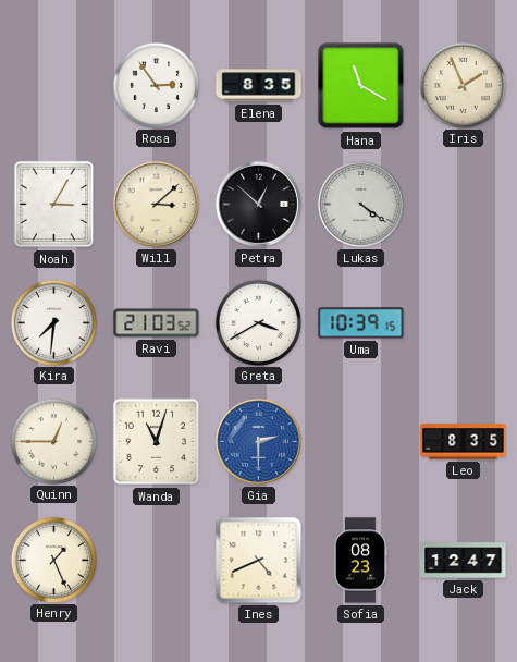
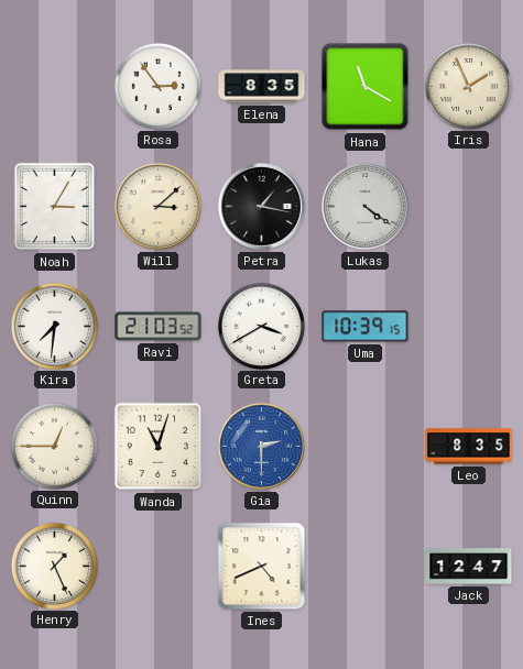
Petra: 12:52 -> 1:17
Sofia: 08:23 -> none
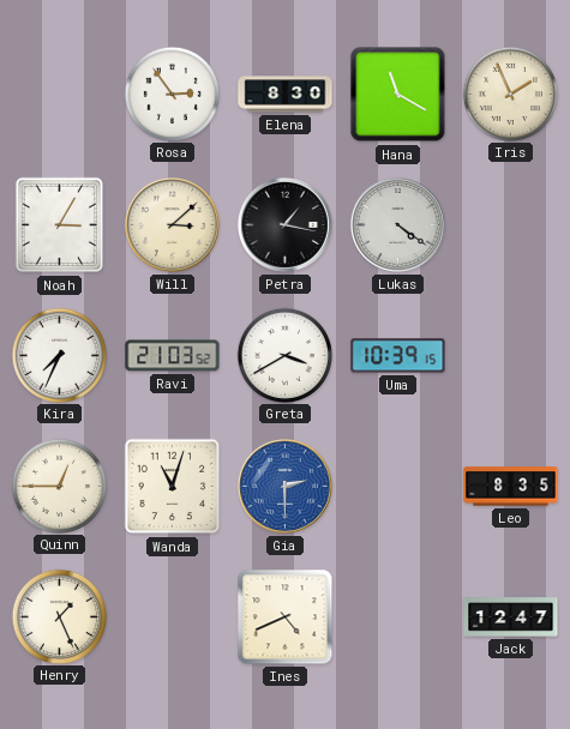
Elena: 8:35 -> 8:30
Kira: 7:31 -> 7:34
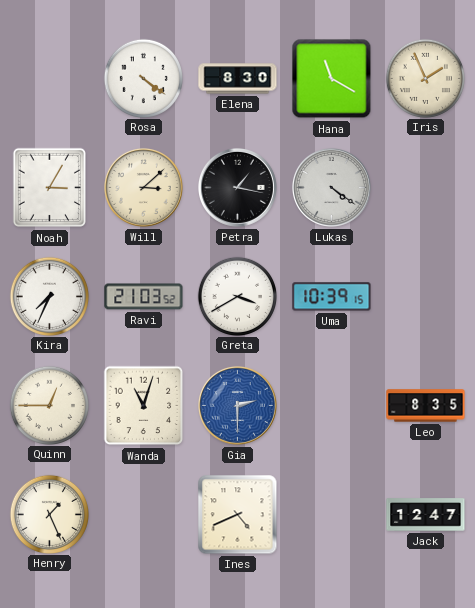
Rosa: 2:54 -> 4:21
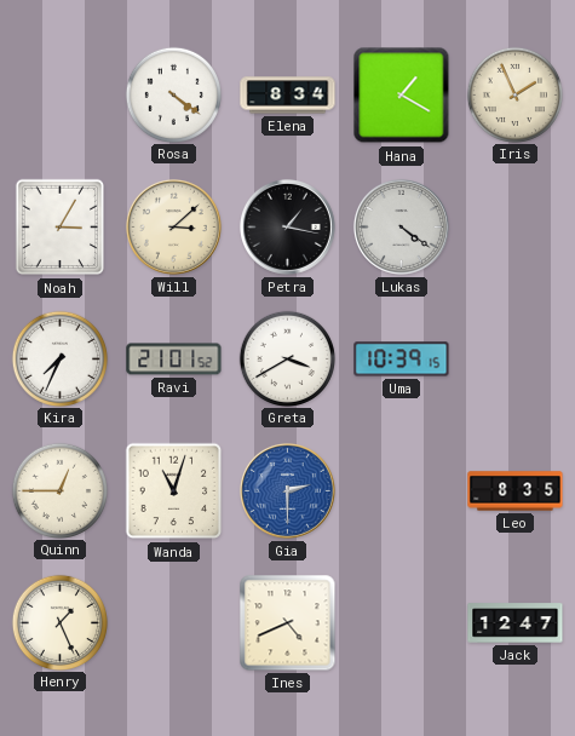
Elena: 8:30 -> 8:34
Hana: 11:20 -> 1:20
Ravi: 21:03 -> 21:01
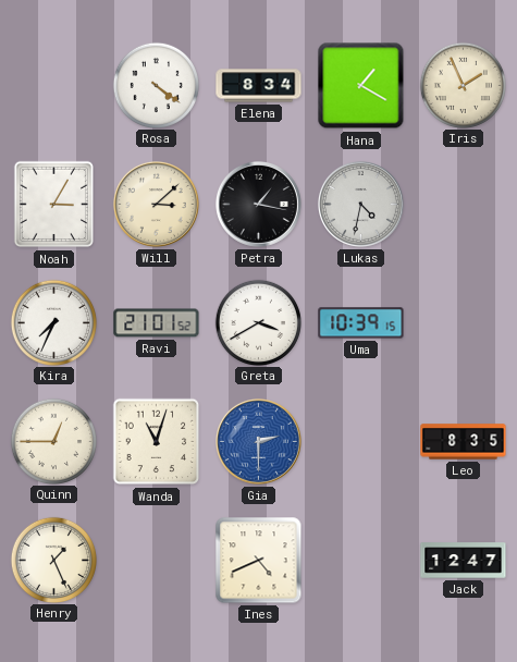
Lukas: 4:21 -> 4:32
